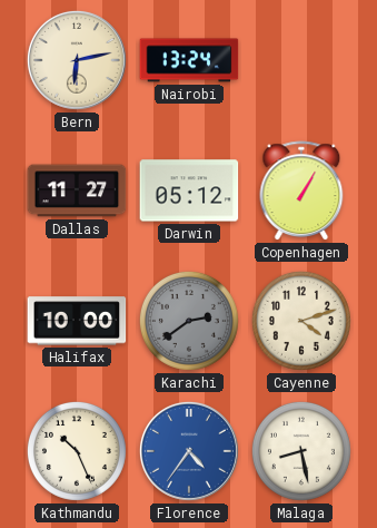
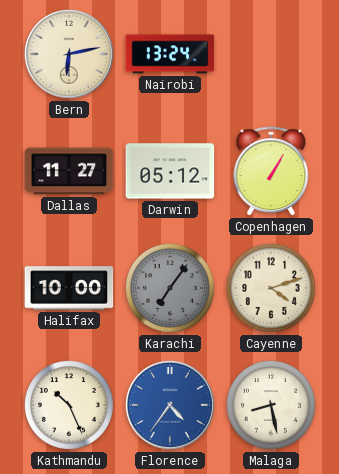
Karachi: 2:39 -> 7:06
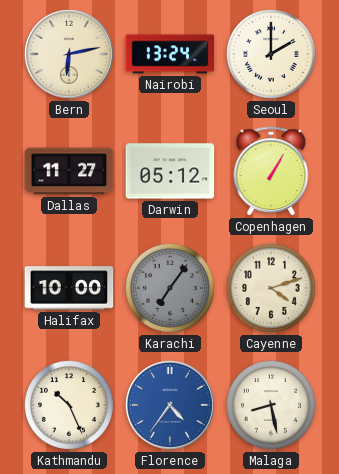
Seoul: none -> 2:00
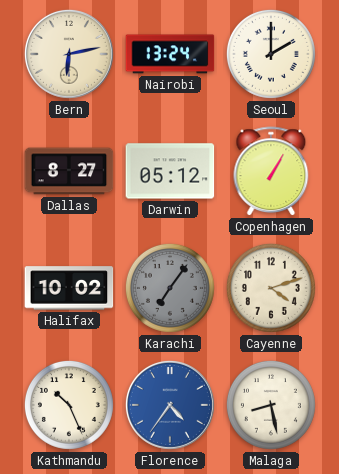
Dallas: 11:27 -> 8:27
Halifax: 10:00 -> 10:02
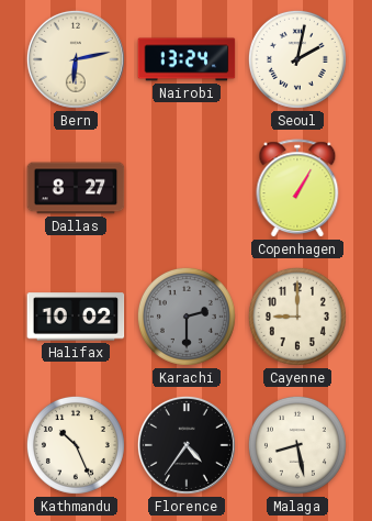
Seoul: 2:00 -> 2:02
Darwin: 05:12 -> none
Karachi: 7:06 -> 2:30
Cayenne: 4:12 -> 9:00
Florence dial: blue -> black
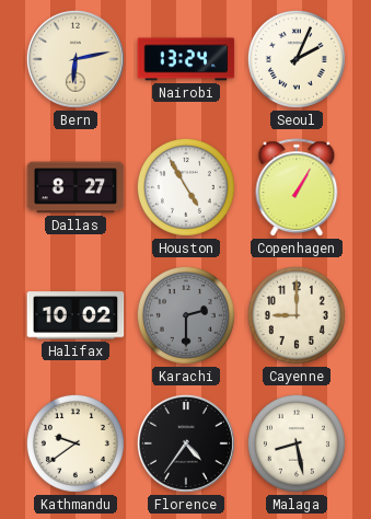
Seoul: 2:02 -> 2:04
Houston: none -> 4:55
Kathmandu: 10:26 -> 9:39
